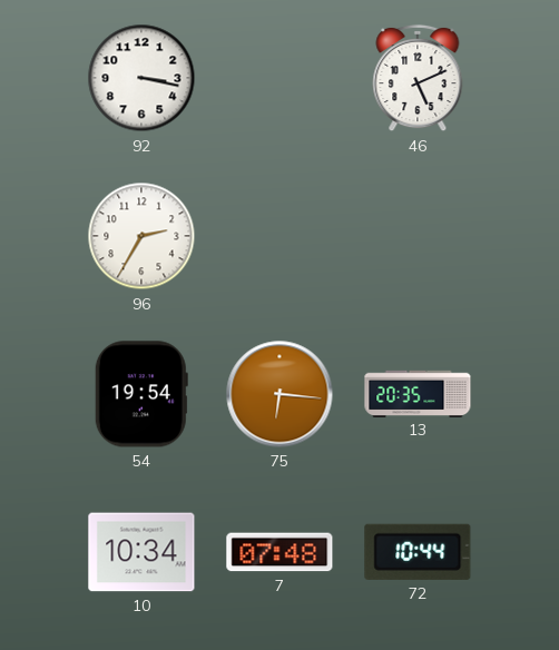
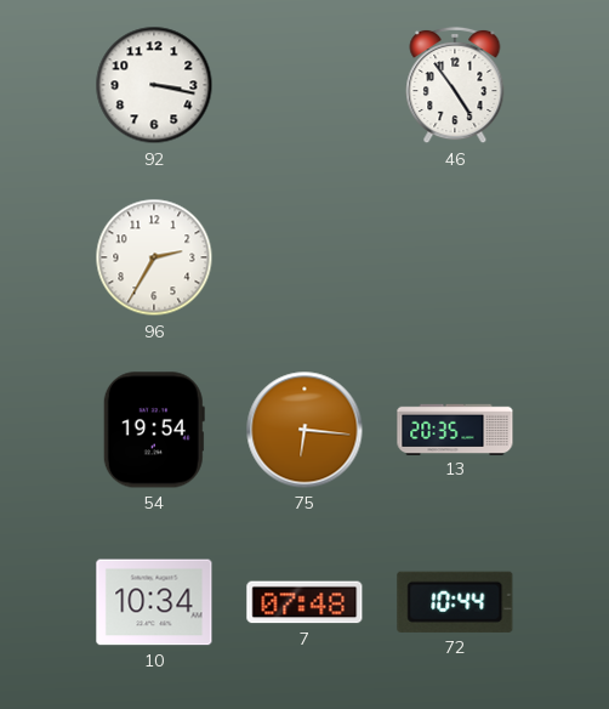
46: 5:11 -> 4:54
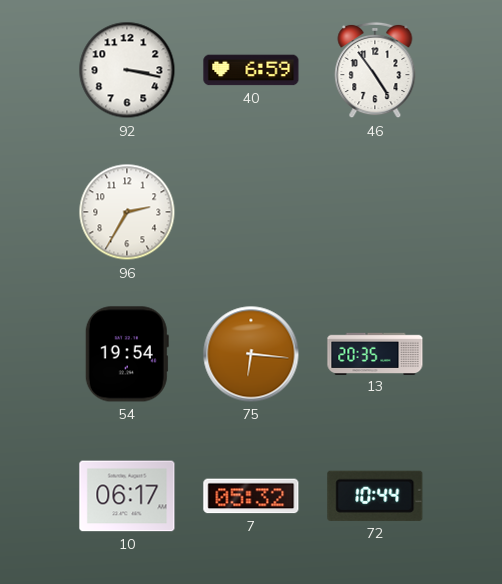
40: none -> 6:59
10: 10:34 -> 06:17
7: 07:48 -> 05:32
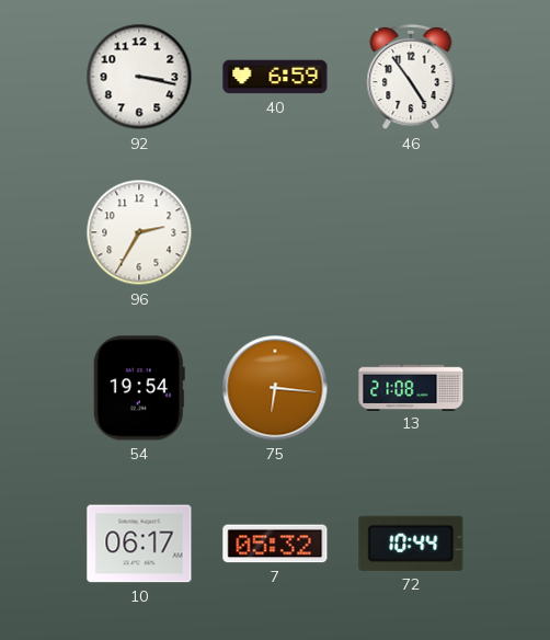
13: 20:35 -> 21:08
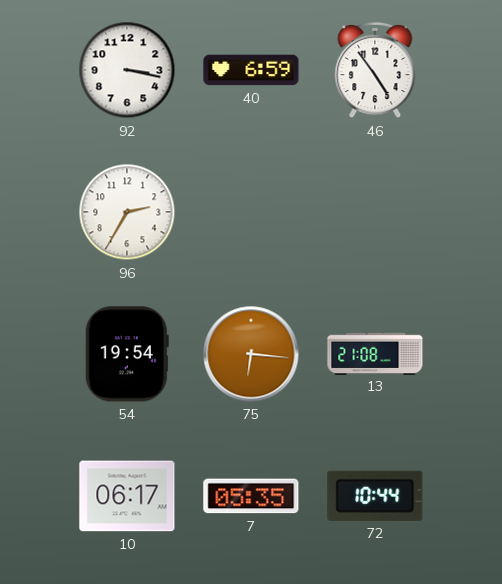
7: 05:32 -> 05:35
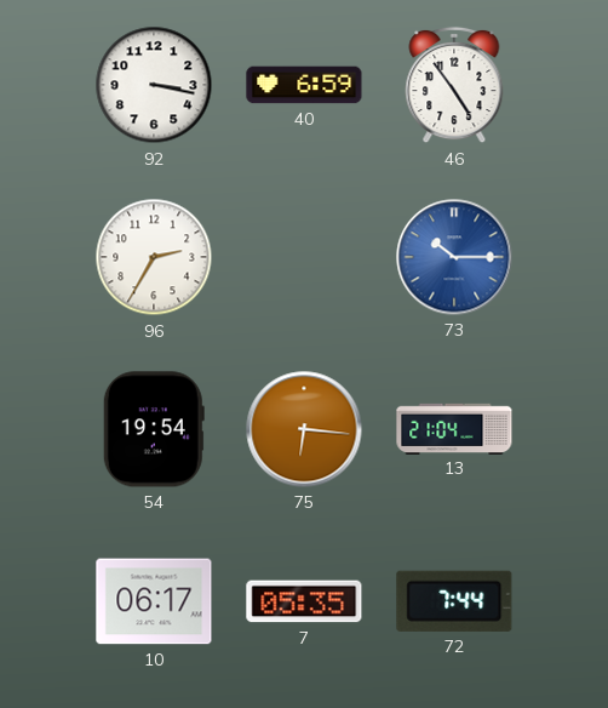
73: none -> 10:15
13: 21:08 -> 21:04
72: 10:44 -> 7:44
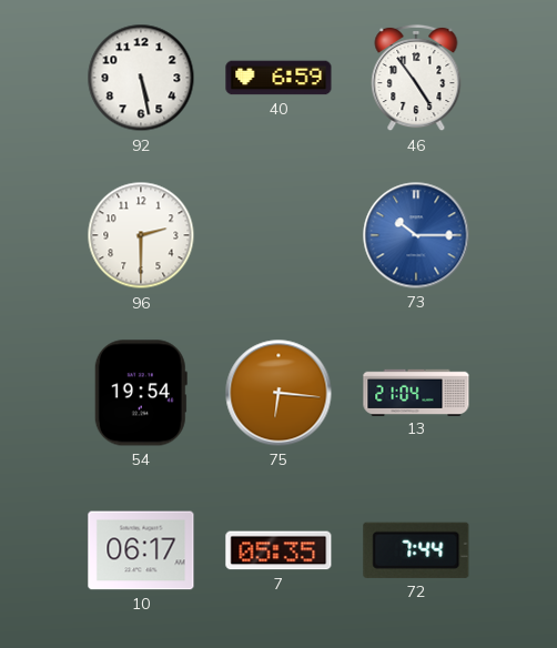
92: 3:17 -> 5:28
96: 2:35 -> 2:30
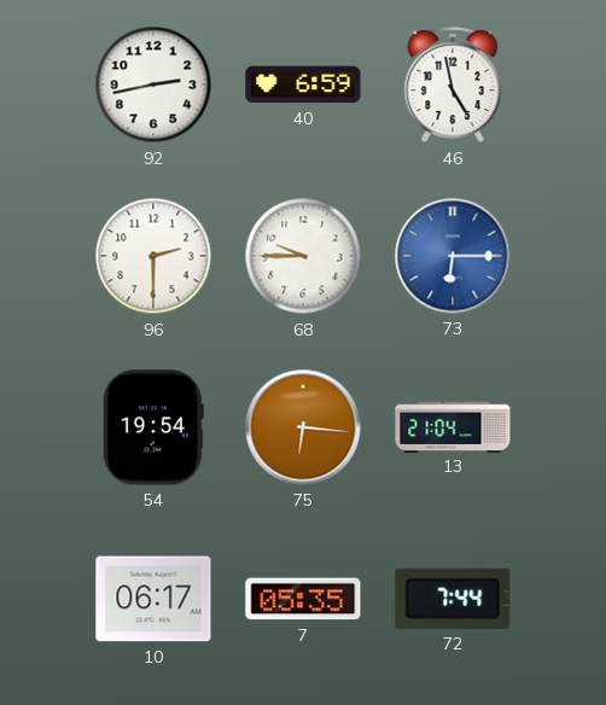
92: 5:28 -> 2:43
46: 4:54 -> 4:58
68: none -> 9:45
73: 10:15 -> 6:15
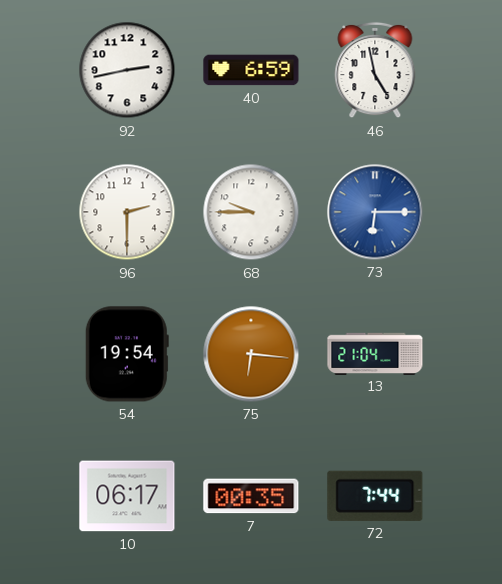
7: 05:35 -> 00:35
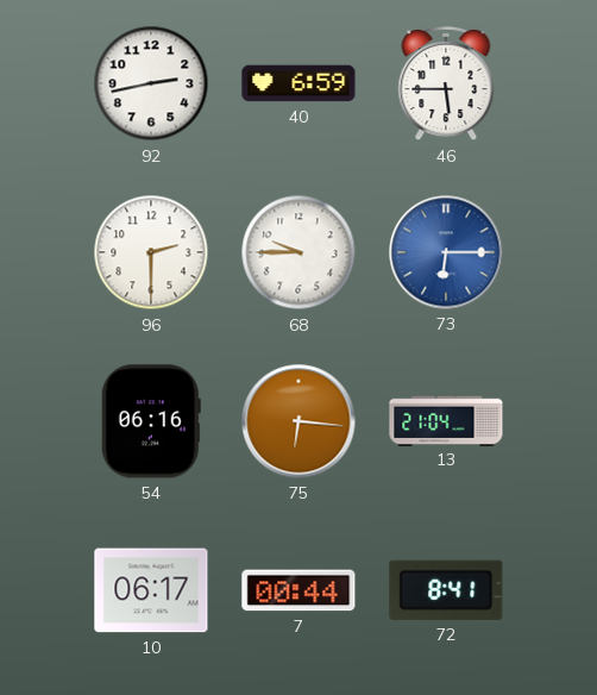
46: 4:58 -> 5:45
54: 19:54 -> 06:16
7: 00:35 -> 00:44
72: 7:44 -> 8:41
